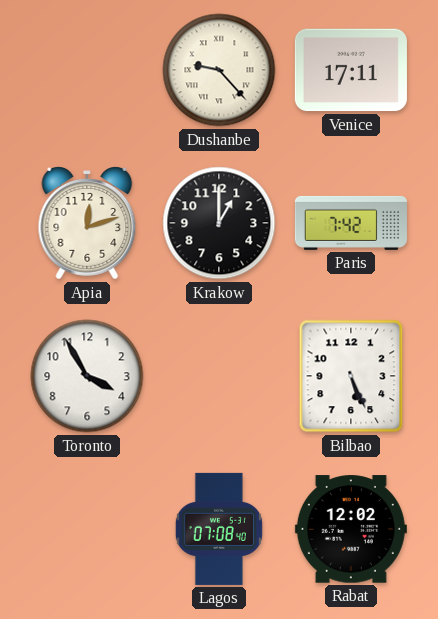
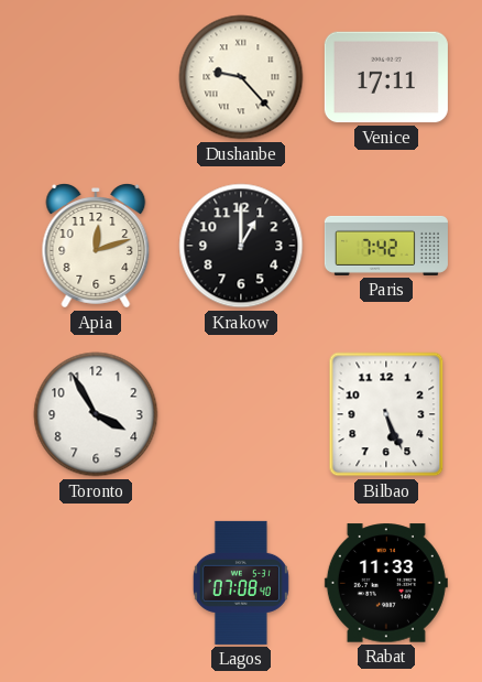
Rabat: 12:02 -> 11:33
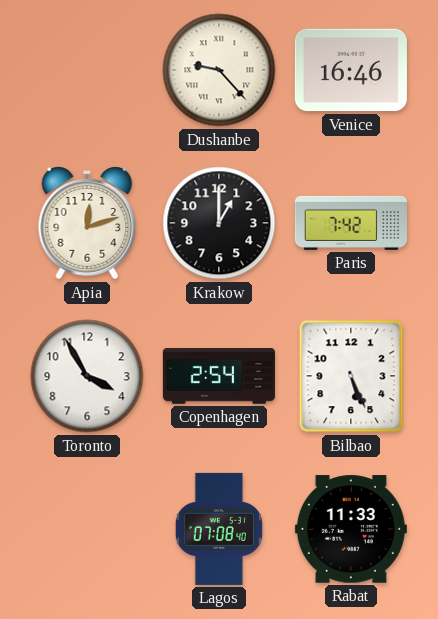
Venice: 17:11 -> 16:46
Copenhagen: none -> 2:54
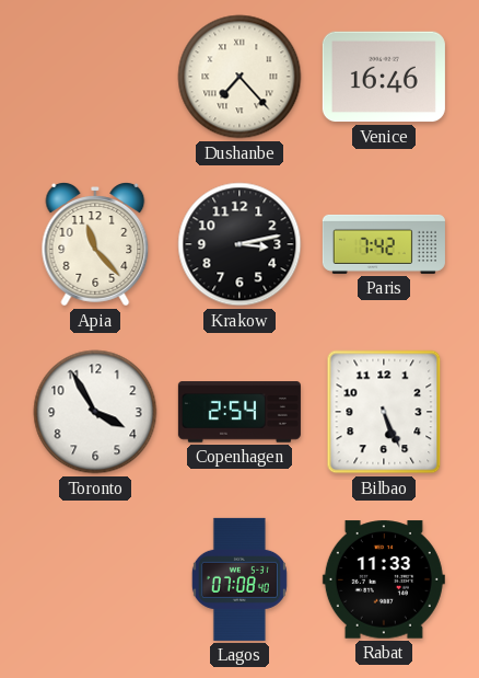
Dushanbe: 9:23 -> 7:23
Apia: 12:12 -> 11:23
Krakow: 1:00 -> 3:13
